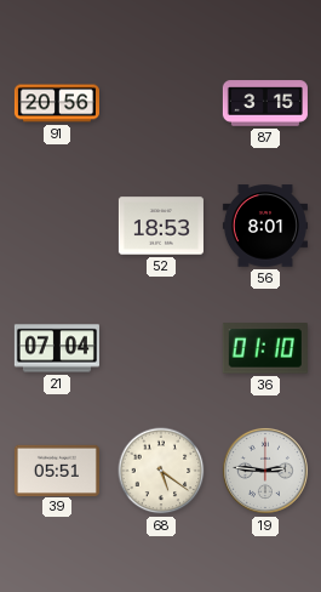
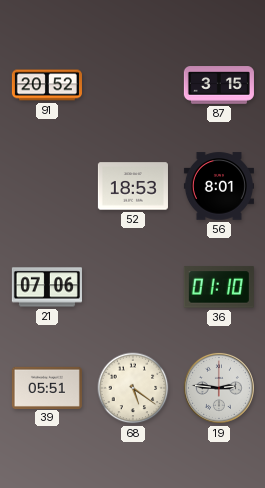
91: 20:56 -> 20:52
21: 07:04 -> 07:06
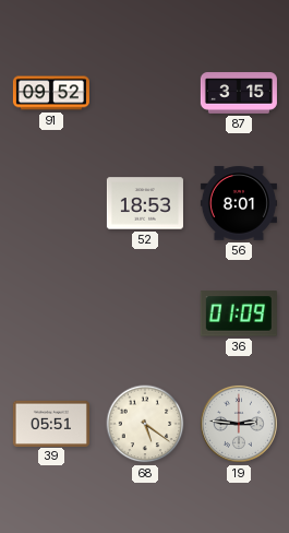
91: 20:52 -> 09:52
21: 07:06 -> none
36: 01:10 -> 01:09
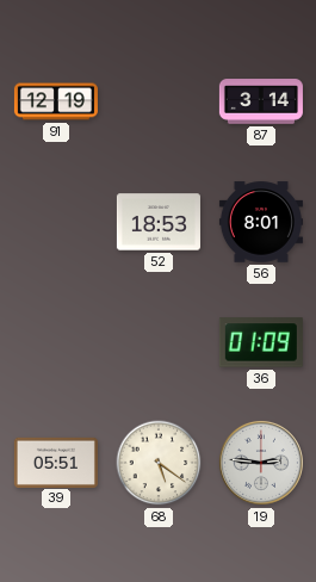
91: 09:52 -> 12:19
87: 3:15 -> 3:14
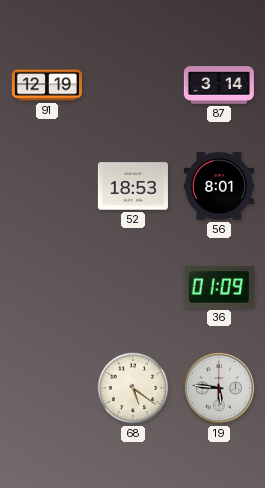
39: 05:51 -> none
19: 2:46 -> 5:46
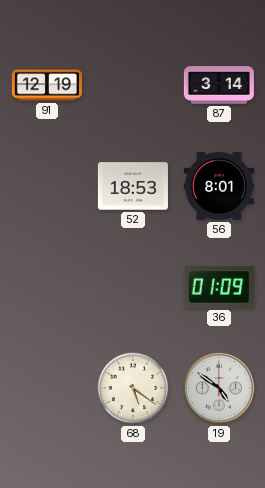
19: 5:46 -> 4:51
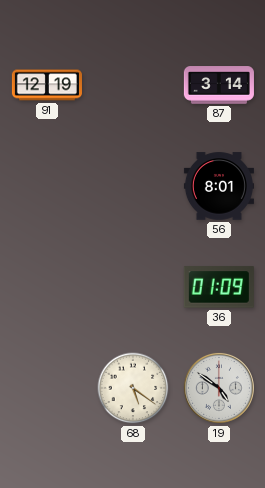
52: 18:53 -> none
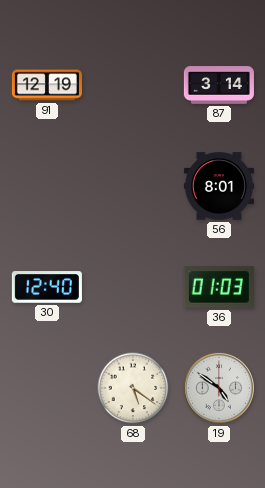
30: none -> 12:40
36: 01:09 -> 01:03
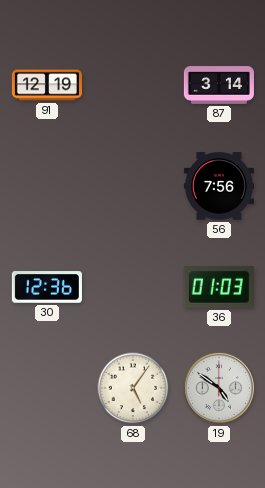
56: 8:01 -> 7:56
30: 12:40 -> 12:36
68: 5:21 -> 5:06
